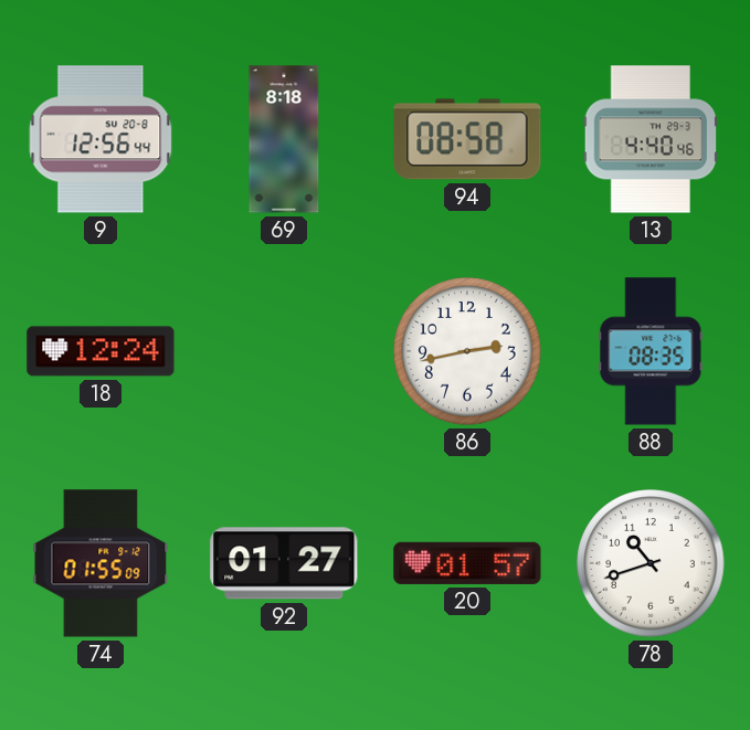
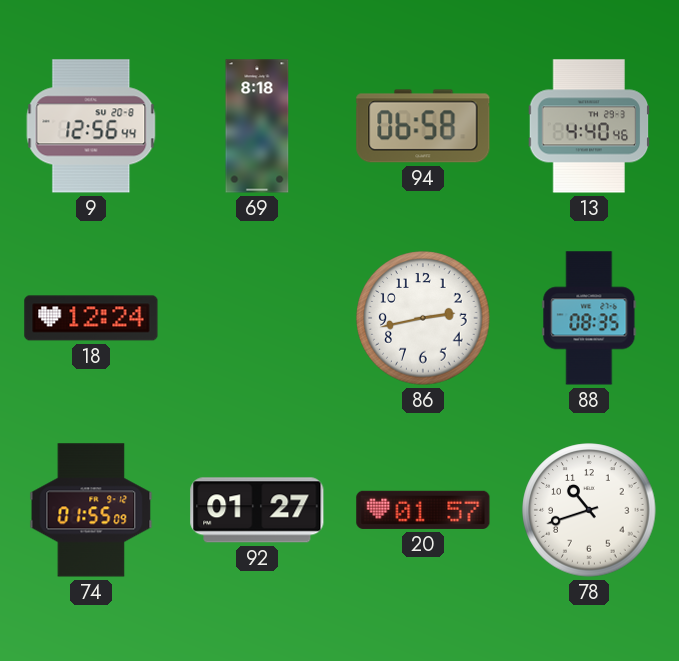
94: 08:58 -> 06:58
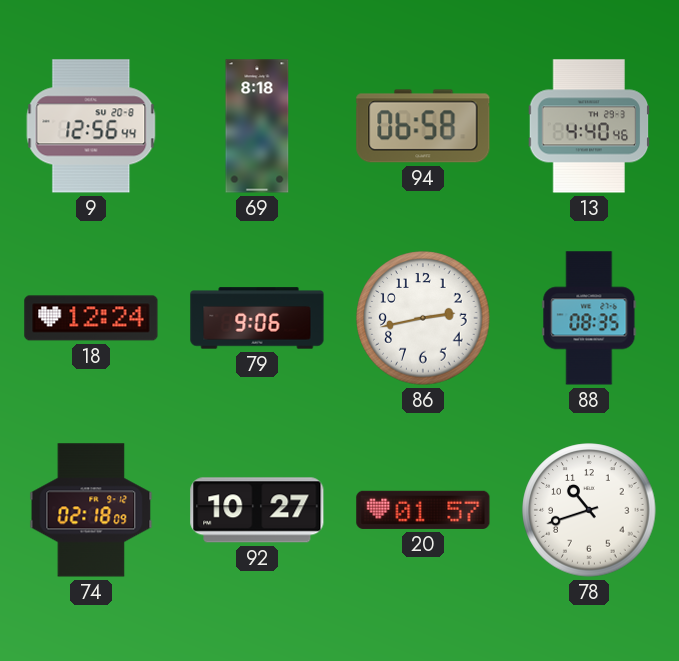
79: none -> 9:06
74: 01:55 -> 02:18
92: 01:27 -> 10:27
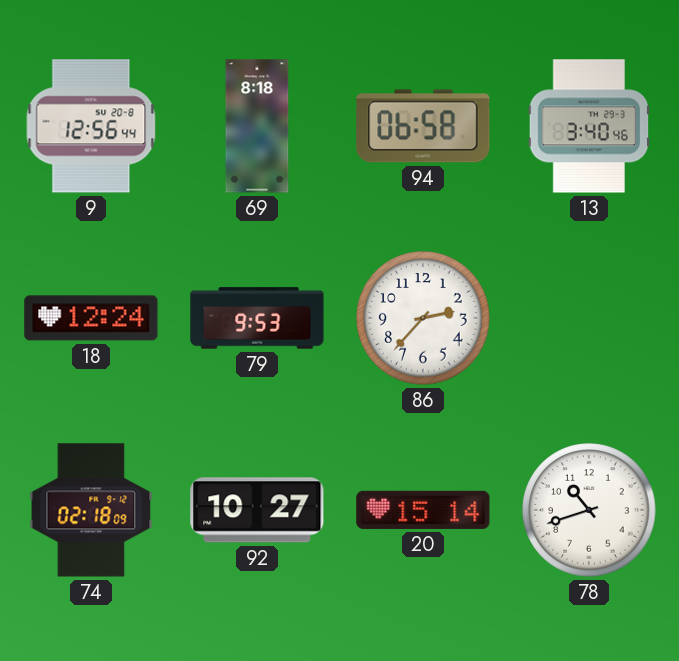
13: 4:40 -> 3:40
79: 9:06 -> 9:53
86: 2:43 -> 2:37
88: 08:35 -> none
20: 01:57 -> 15:14
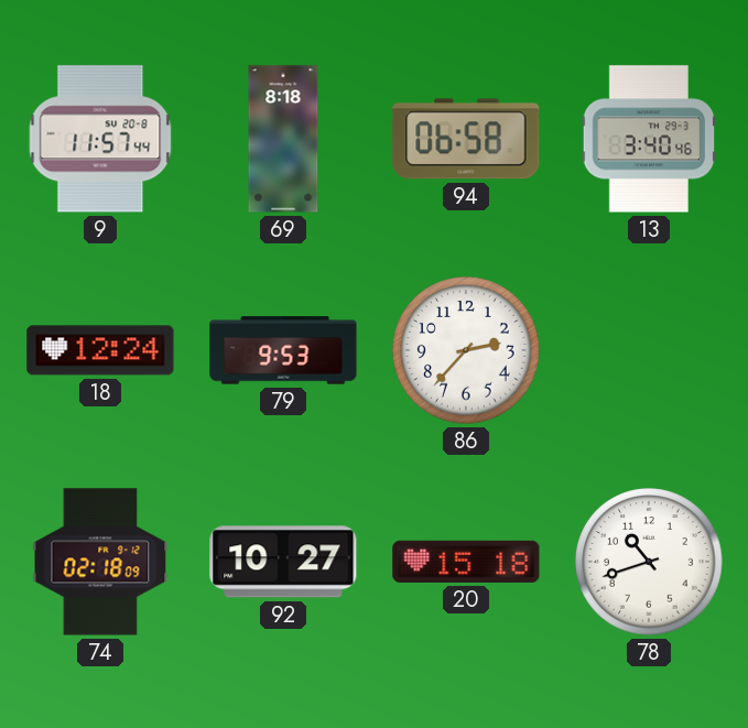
9: 12:56 -> 11:57
20: 15:14 -> 15:18
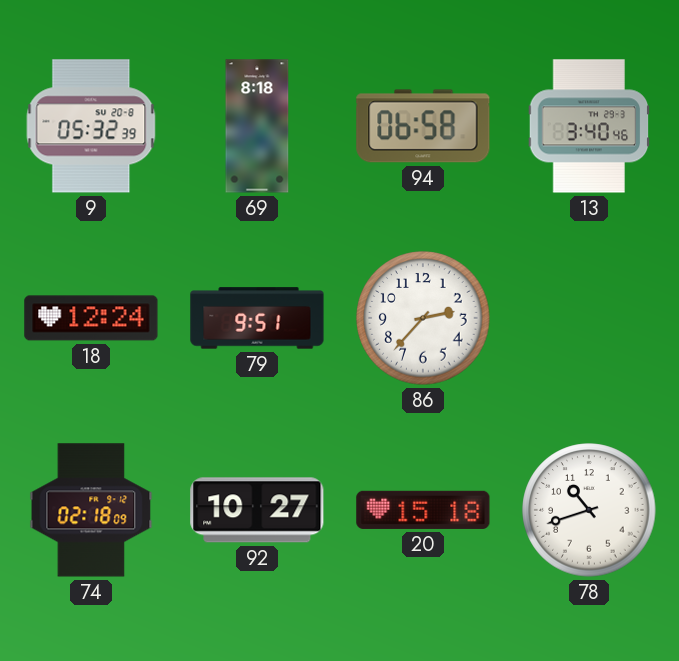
9: 11:57 -> 05:32
79: 9:53 -> 9:51
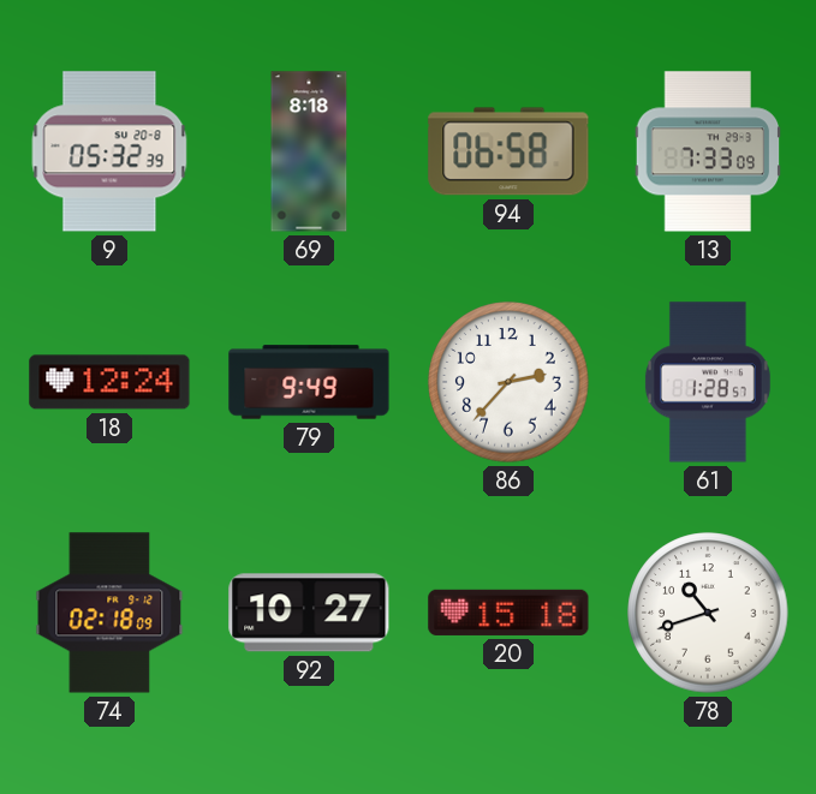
13: 3:40 -> 7:33
79: 9:51 -> 9:49
61: none -> 1:28
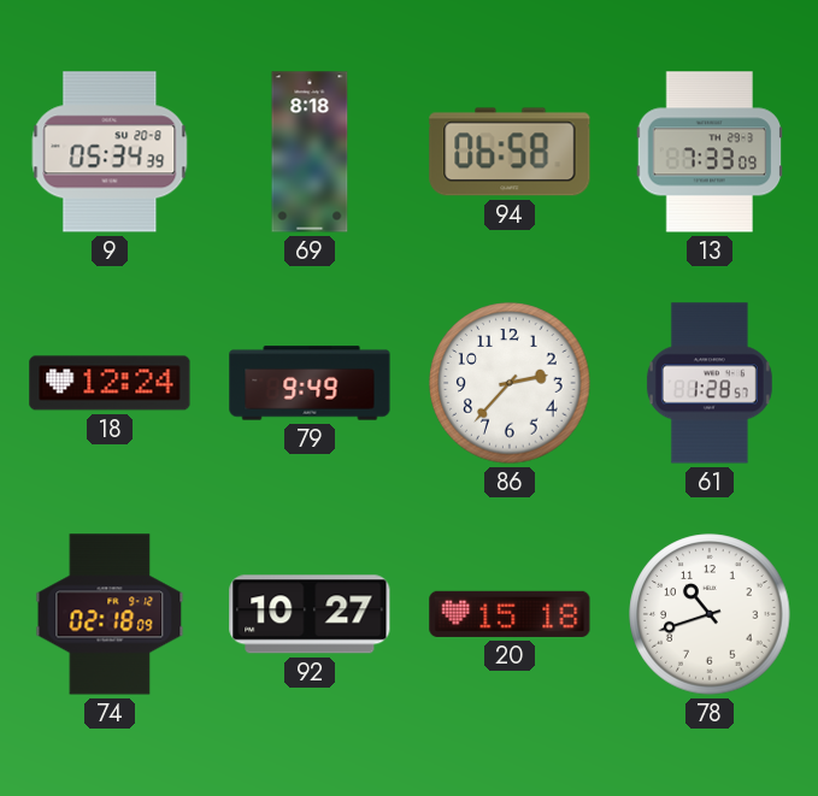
9: 05:32 -> 05:34
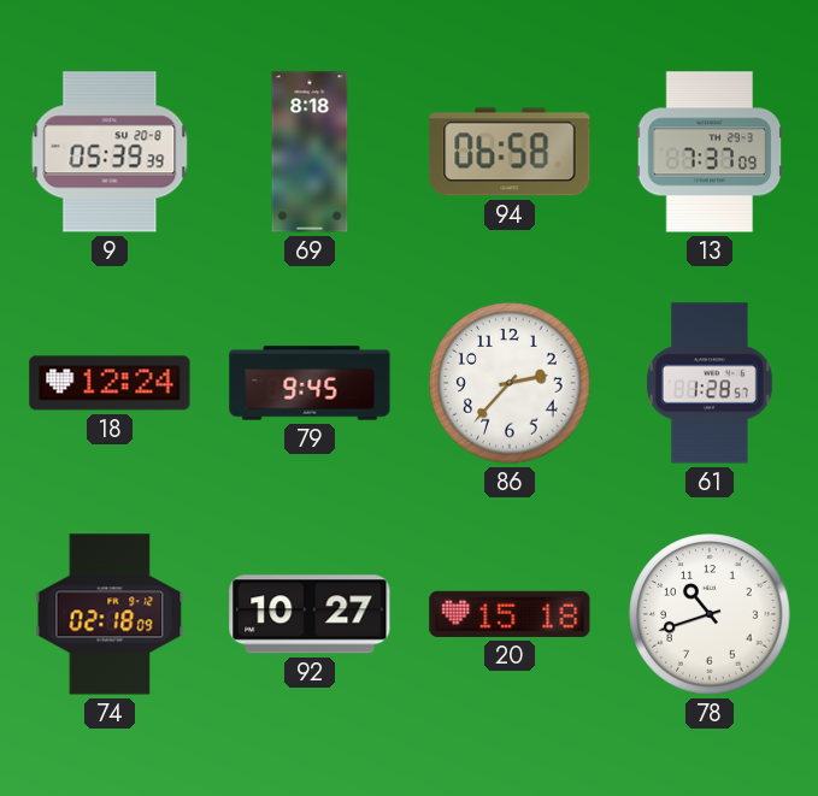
9: 05:34 -> 05:39
13: 7:33 -> 7:37
79: 9:49 -> 9:45
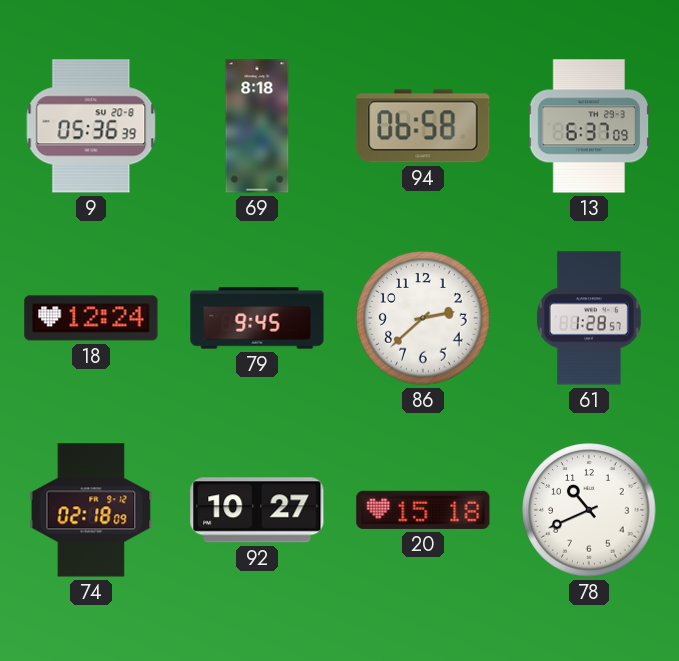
9: 05:39 -> 05:36
13: 7:37 -> 6:37
86: 2:37 -> 2:38
78: 10:42 -> 10:41
